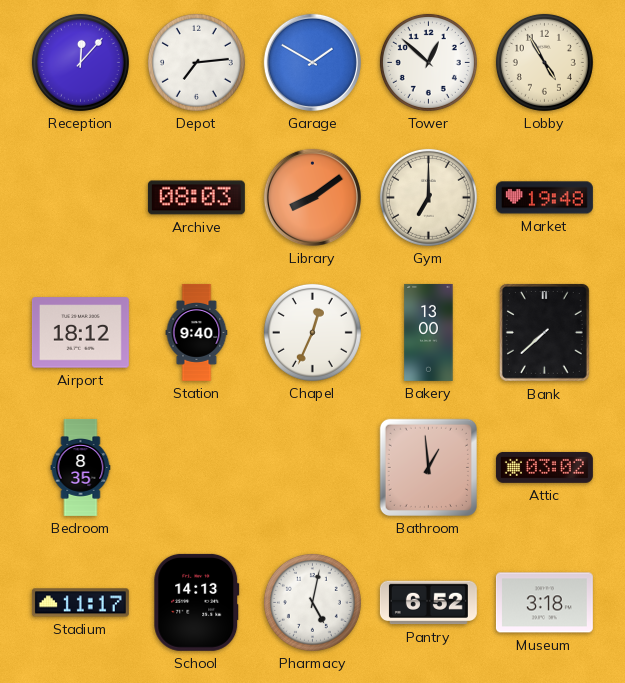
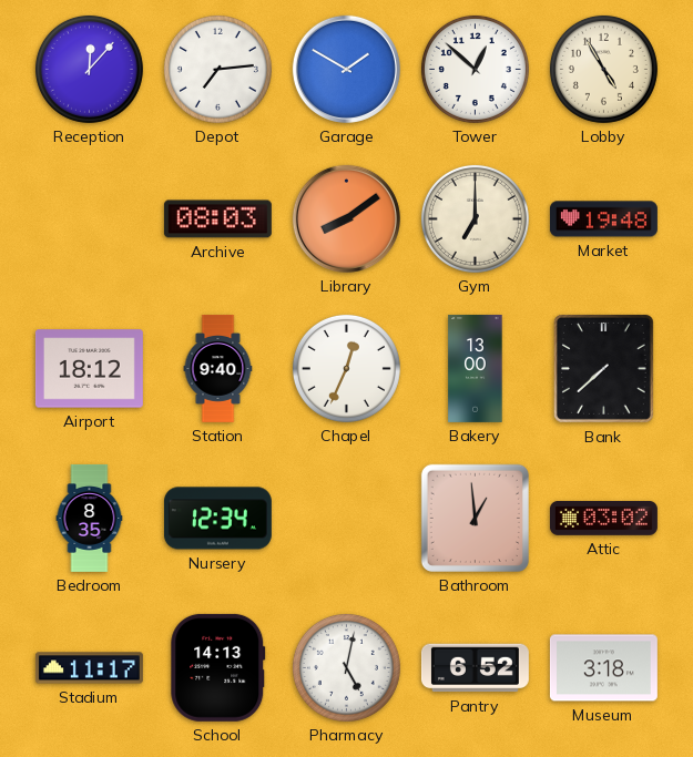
Nursery: none -> 12:34
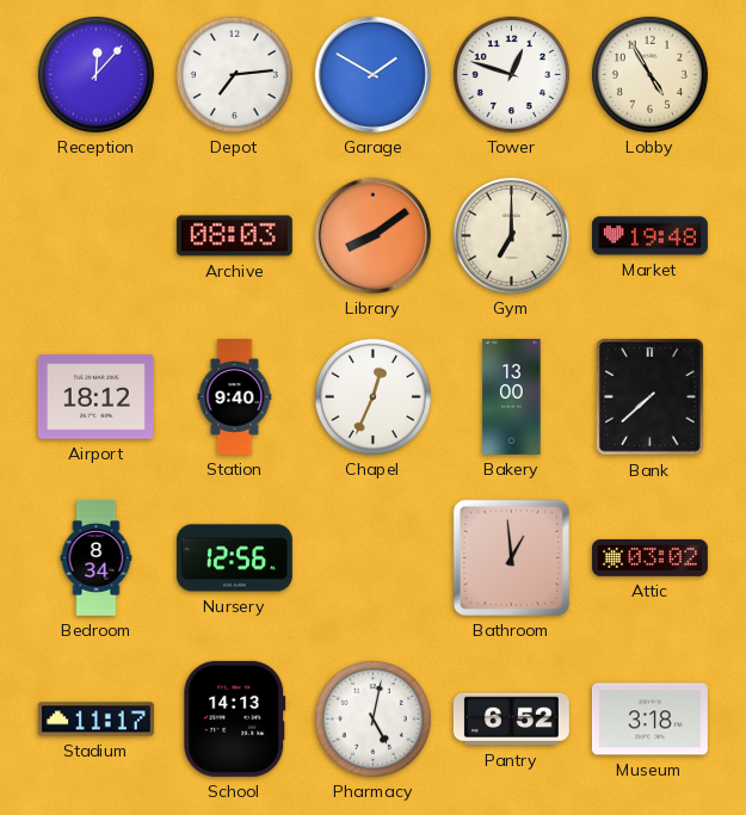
Tower: 12:52 -> 12:48
Bedroom: 8:35 -> 8:34
Nursery: 12:34 -> 12:56
